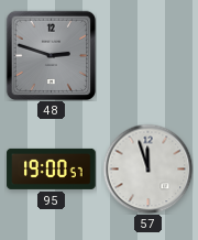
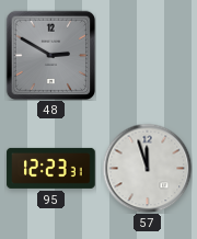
48: 2:48 -> 2:50
95: 19:00 -> 12:23
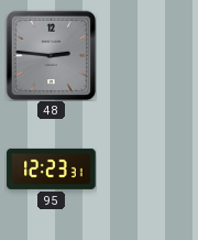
48: 2:50 -> 2:46
57: 11:57 -> none
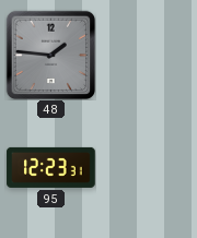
48: 2:46 -> 1:46
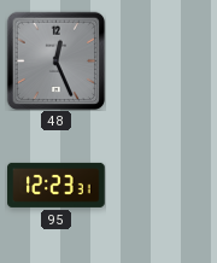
48: 1:46 -> 12:26
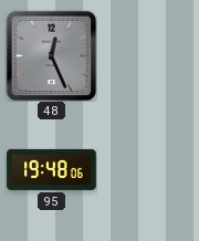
95: 12:23 -> 19:48
